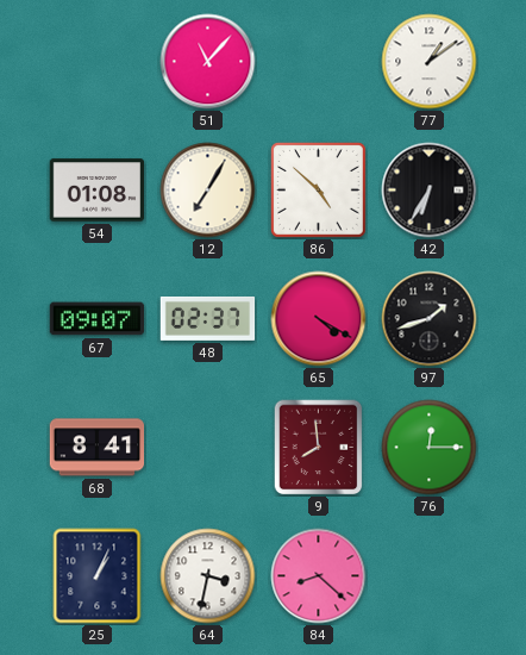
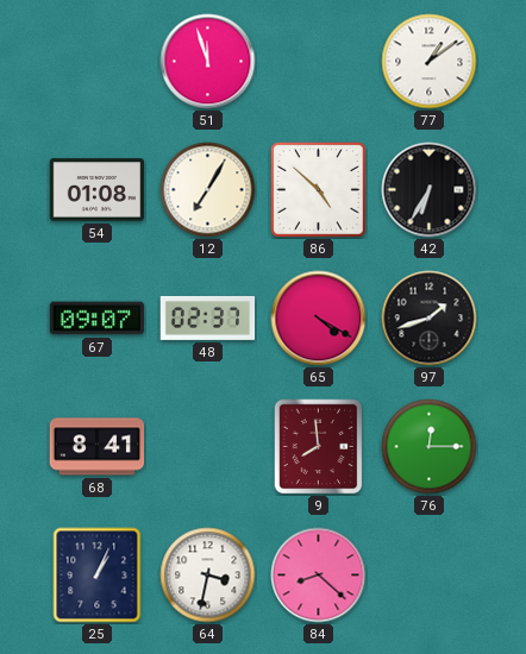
51: 11:07 -> 11:57
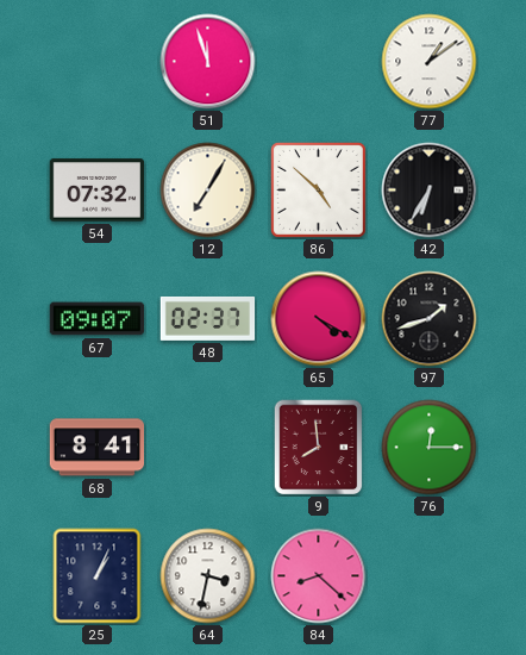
54: 01:08 -> 07:32
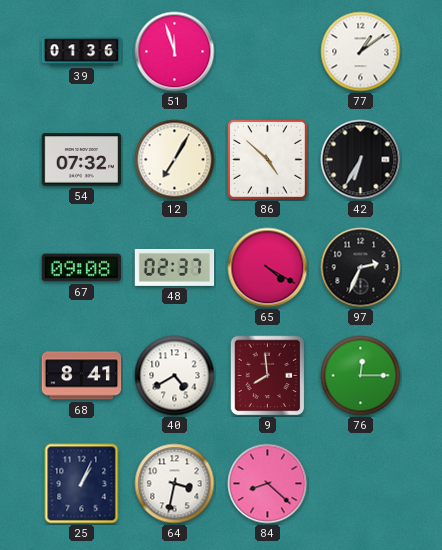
39: none -> 01:36
67: 09:07 -> 09:08
97: 1:42 -> 2:34
40: none -> 4:40
